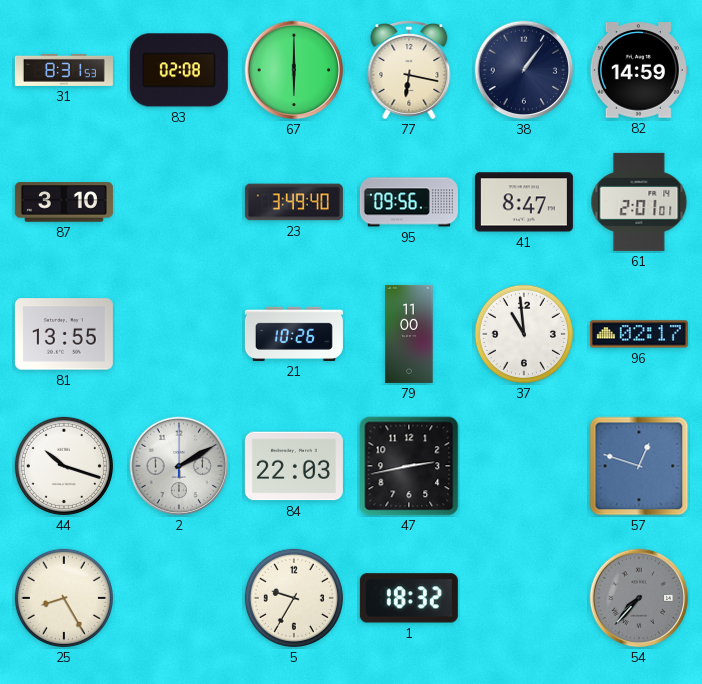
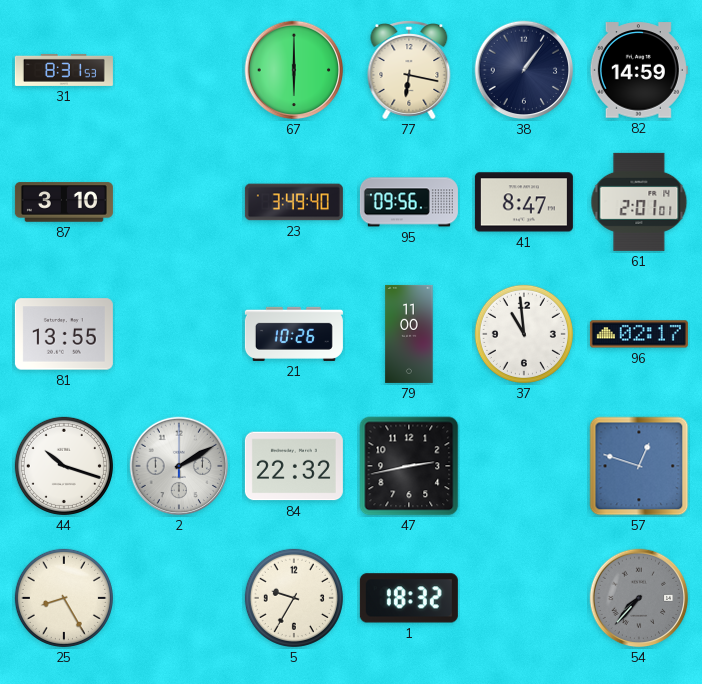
83: 02:08 -> none
84: 22:03 -> 22:32
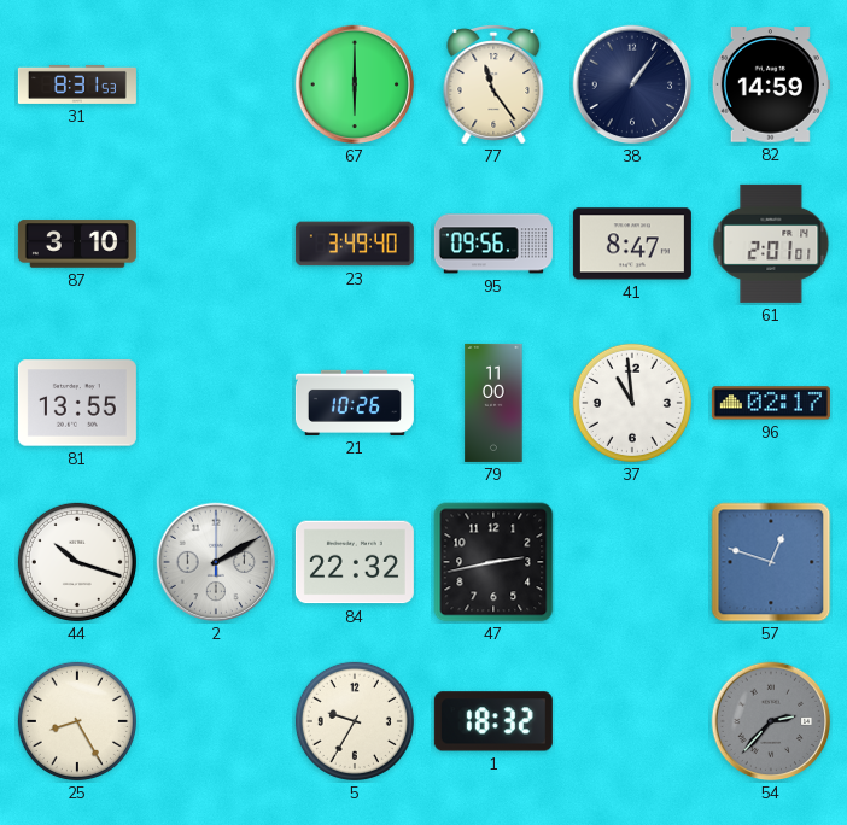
77: 6:17 -> 11:24
54: 7:37 -> 2:37
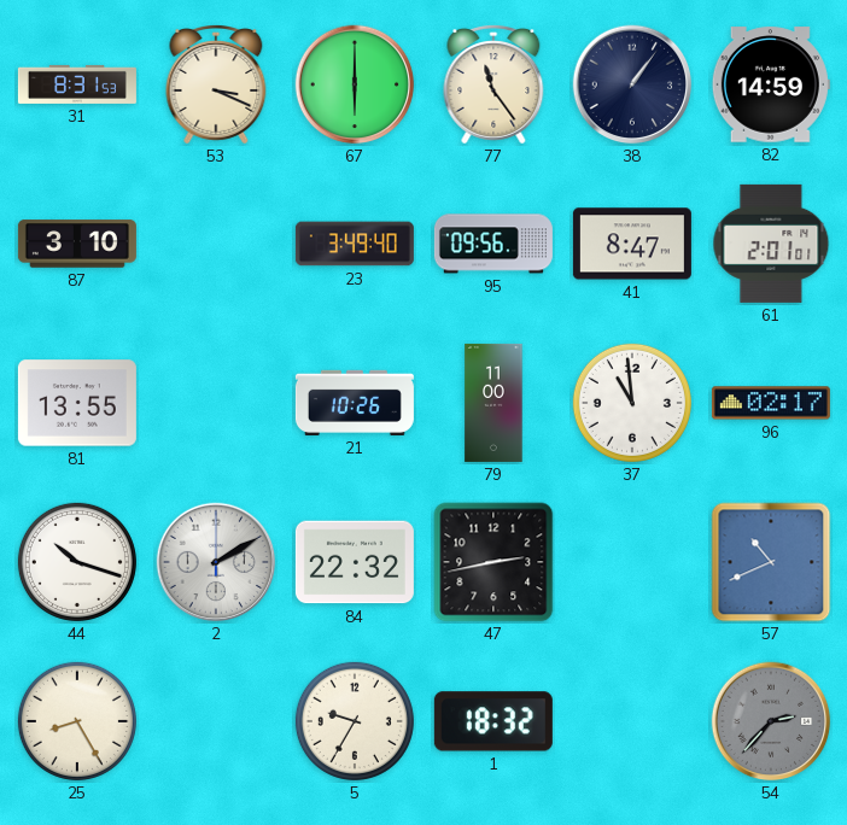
53: none -> 3:19
57: 12:48 -> 10:41
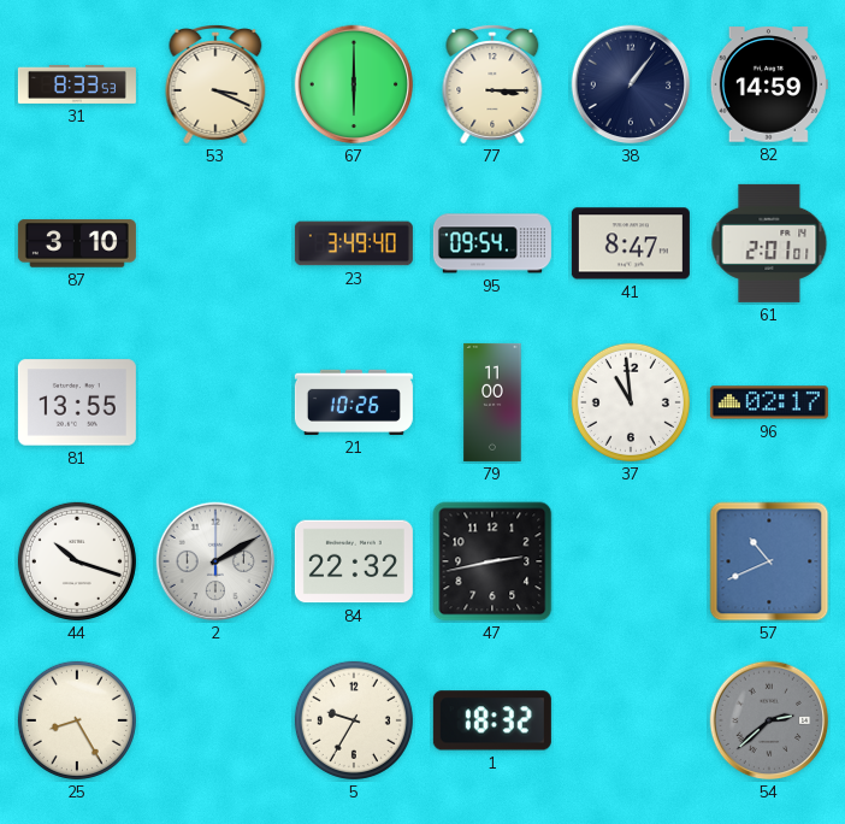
31: 8:31 -> 8:33
77: 11:24 -> 3:15
95: 09:56 -> 09:54
54: 2:37 -> 2:38
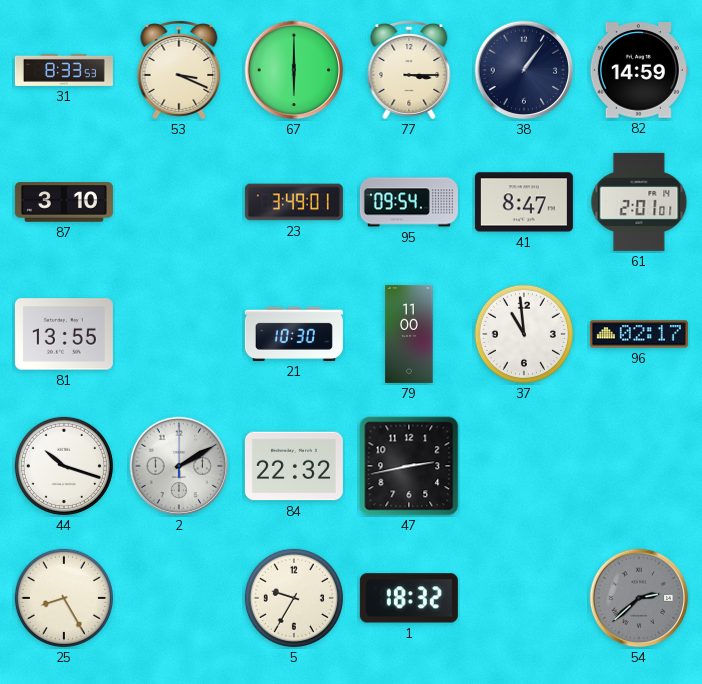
23: 3:49:40 -> 3:49:01
21: 10:26 -> 10:30
57: 10:41 -> none
